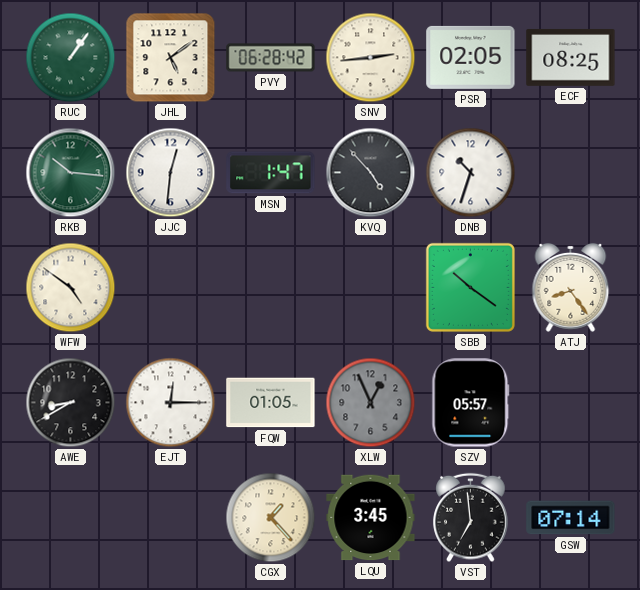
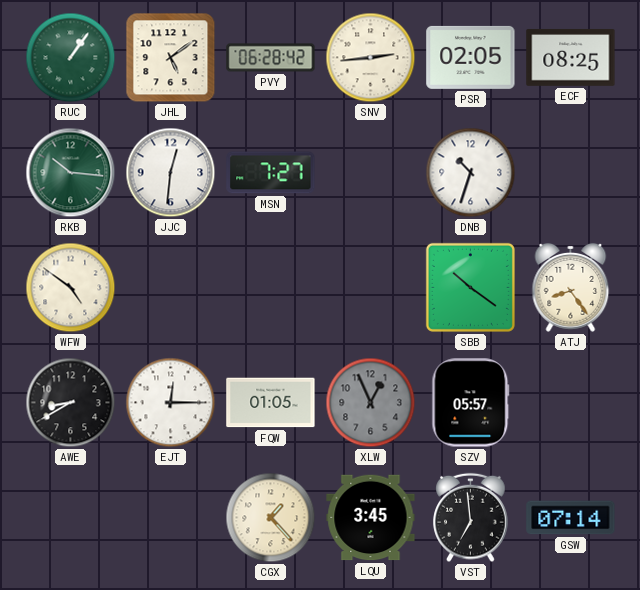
MSN: 1:47 -> 7:27
KVQ: 4:53 -> none
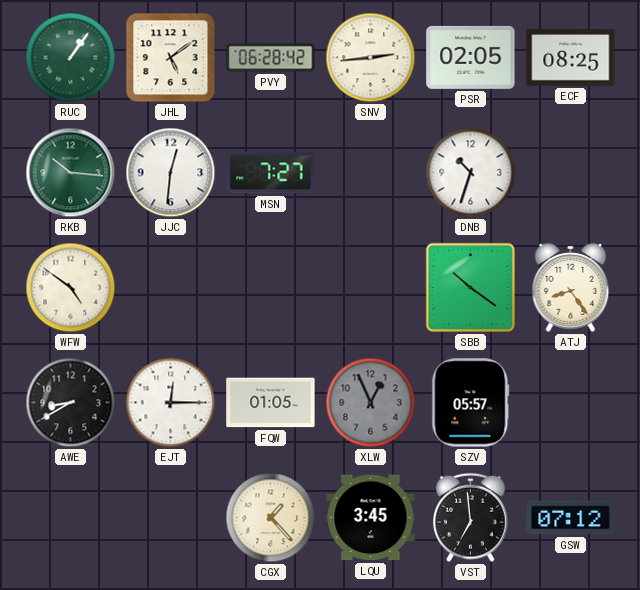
GSW: 07:14 -> 07:12
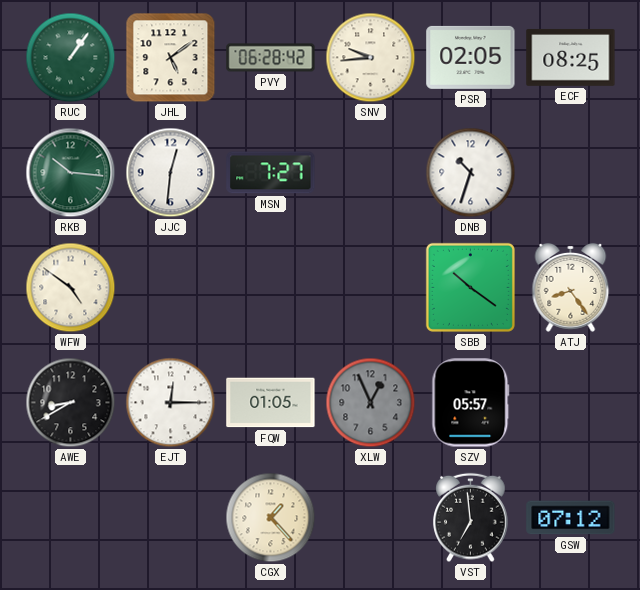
SNV: 2:44 -> 9:44
LQU: 3:45 -> none
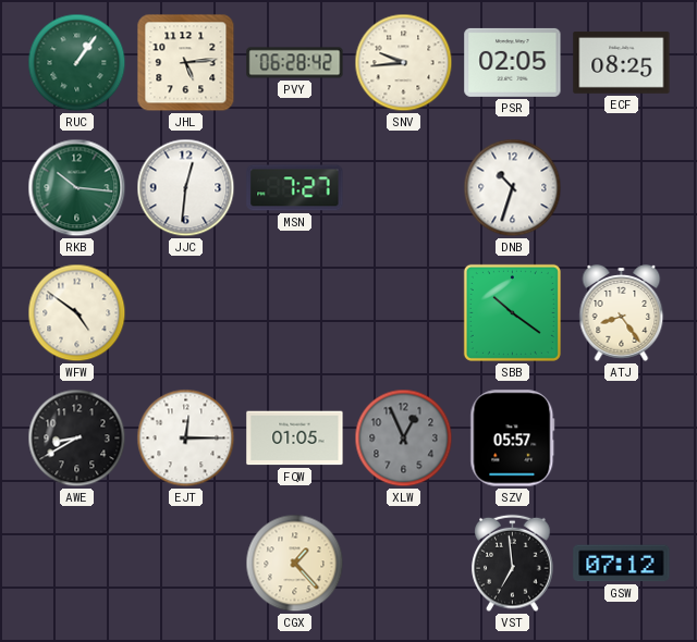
JHL: 5:09 -> 5:14
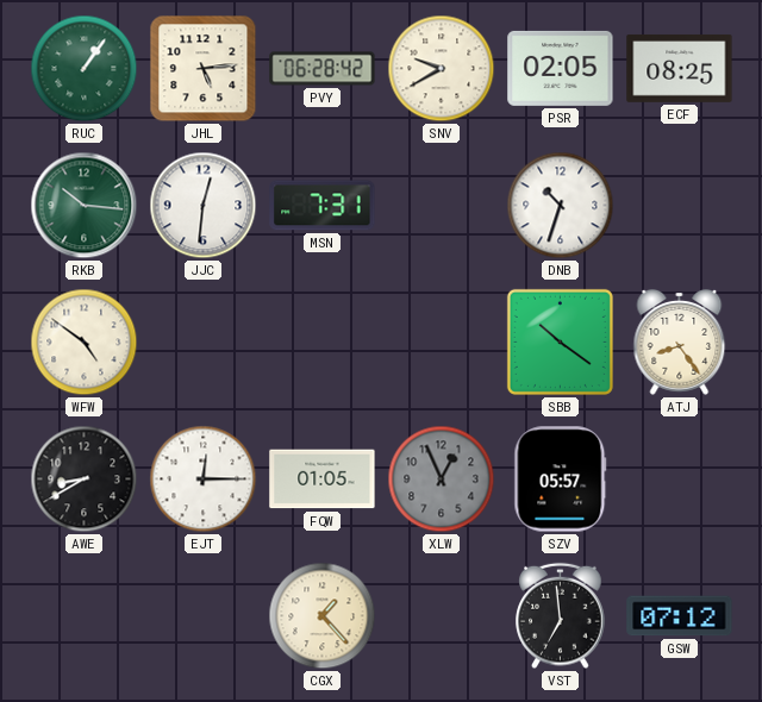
SNV: 9:44 -> 9:40
MSN: 7:27 -> 7:31
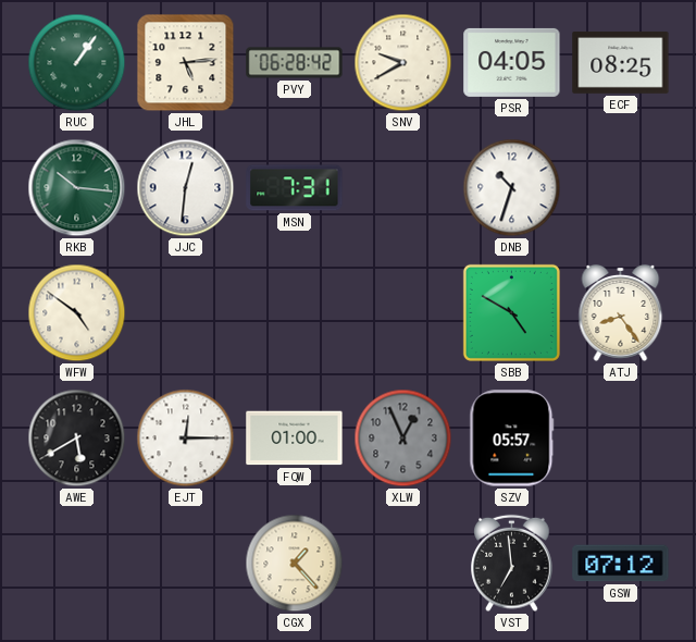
PSR: 02:05 -> 04:05
SBB: 10:21 -> 4:50
AWE: 8:40 -> 5:40
FQW: 01:05 -> 01:00
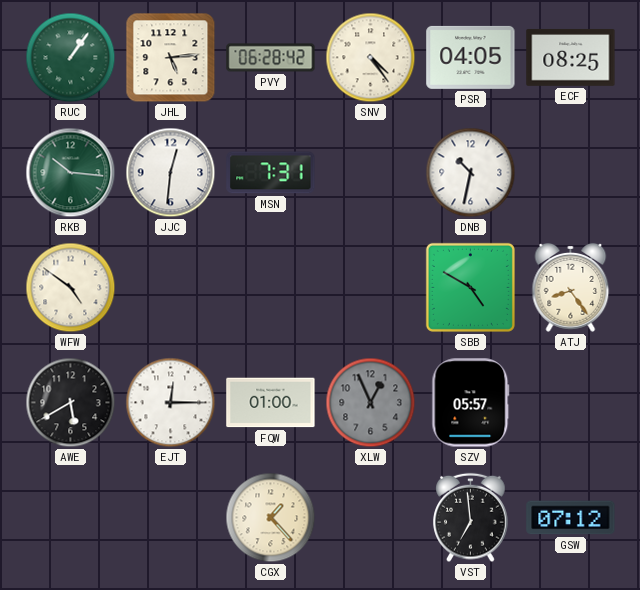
SNV: 9:40 -> 4:24
DNB: 10:33 -> 10:32
